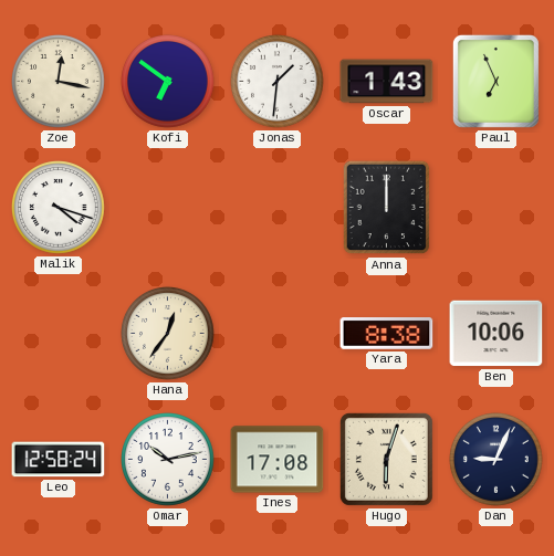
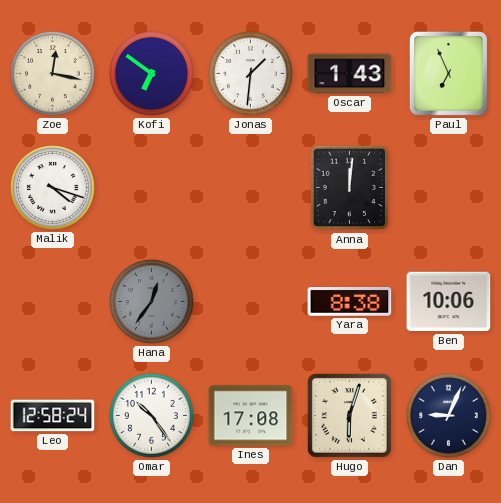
Anna: 12:00 -> 12:01
Hana dial: cream -> grey
Omar: 10:13 -> 10:24
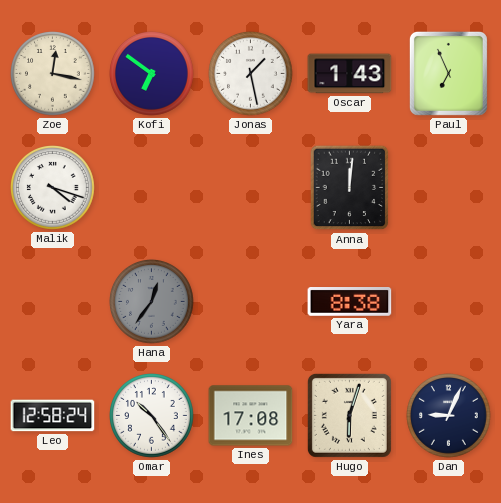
Jonas: 1:31 -> 1:28
Ben: 10:06 -> none
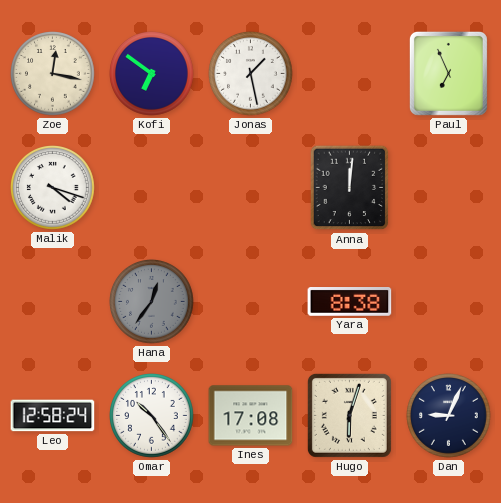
Oscar: 1:43 -> none
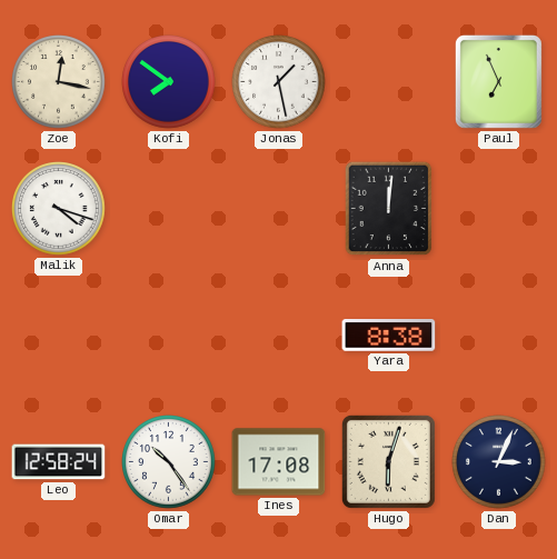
Kofi: 6:51 -> 7:51
Hana: 12:36 -> none
Dan: 9:04 -> 3:04
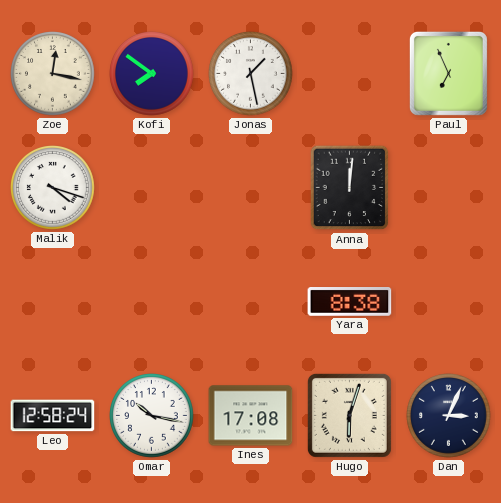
Omar: 10:24 -> 10:17
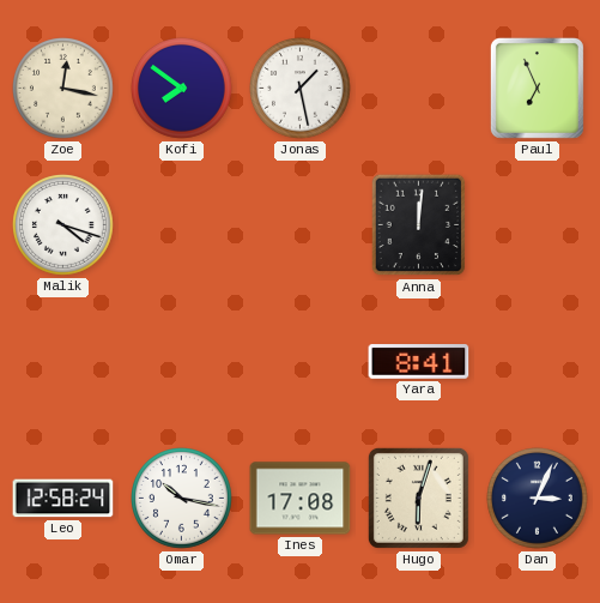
Yara: 8:38 -> 8:41
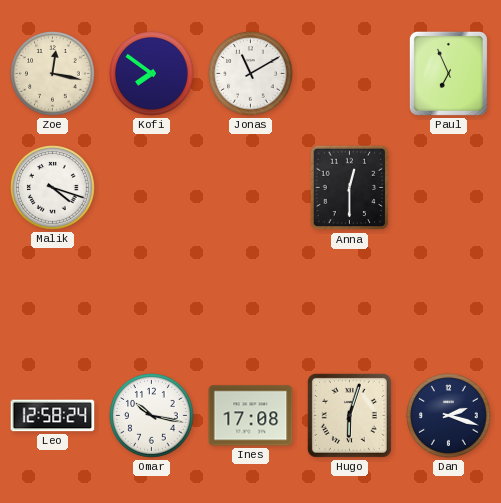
Jonas: 1:28 -> 11:10
Anna: 12:01 -> 12:30
Yara: 8:41 -> none
Dan: 3:04 -> 2:18
